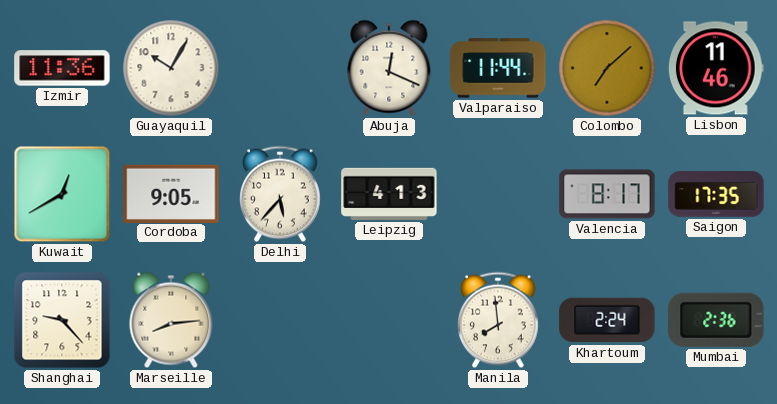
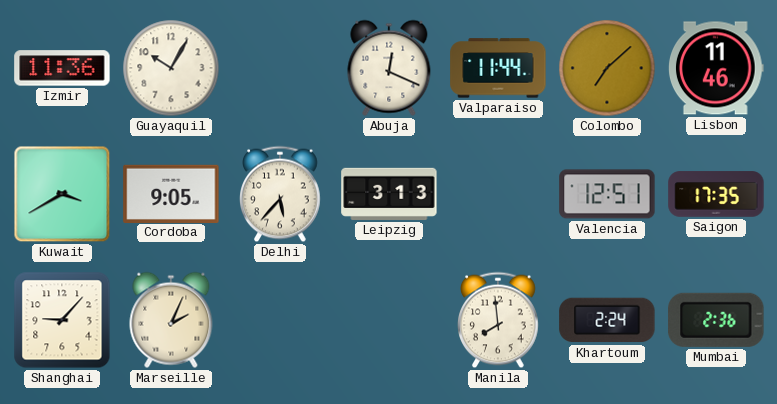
Kuwait: 12:40 -> 3:40
Leipzig: 4:13 -> 3:13
Valencia: 8:17 -> 12:51
Shanghai: 9:23 -> 9:07
Marseille: 8:14 -> 2:04
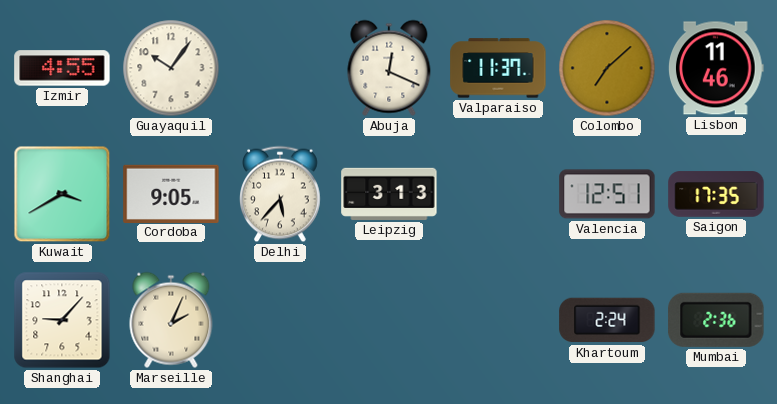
Izmir: 11:36 -> 4:55
Guayaquil: 10:05 -> 10:06
Valparaiso: 11:44 -> 11:37
Manila: 7:59 -> none
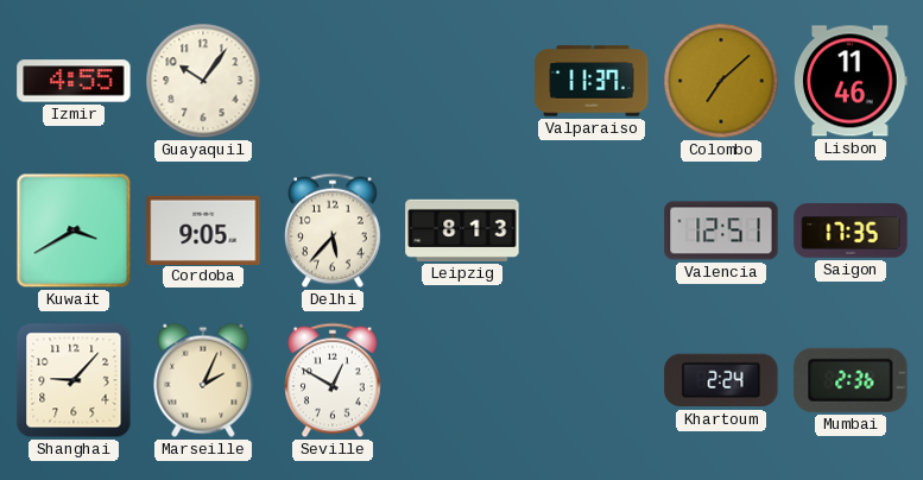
Abuja: 12:19 -> none
Leipzig: 3:13 -> 8:13
Seville: none -> 12:50
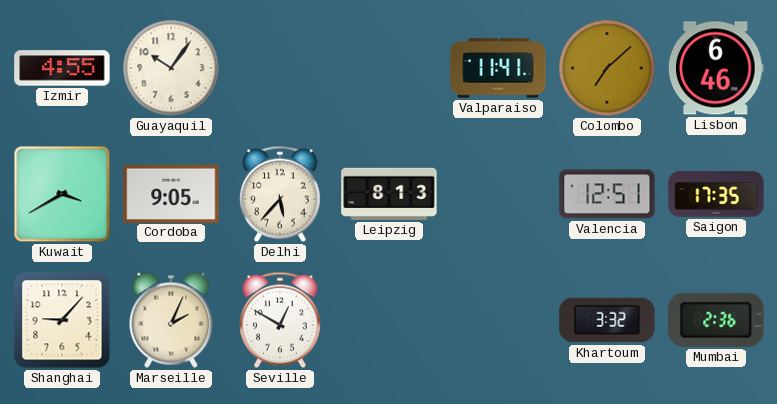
Valparaiso: 11:37 -> 11:41
Lisbon: 11:46 -> 6:46
Khartoum: 2:24 -> 3:32
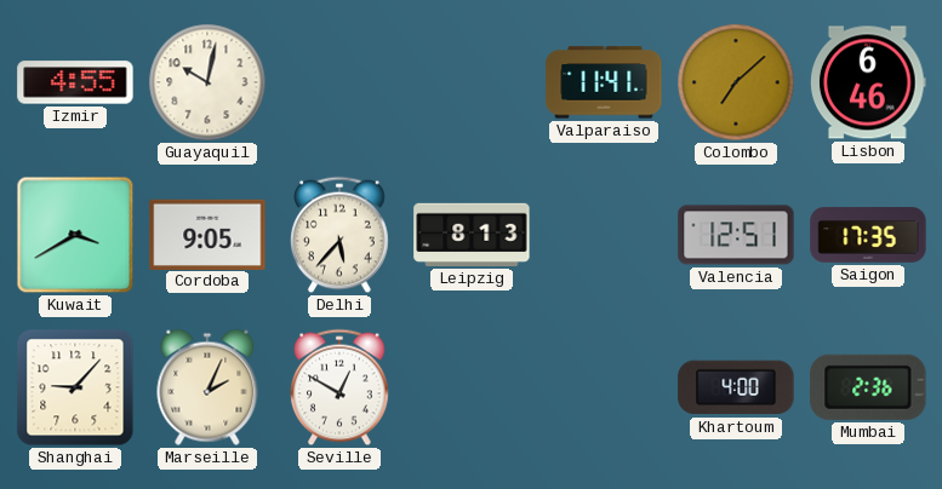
Guayaquil: 10:06 -> 10:02
Khartoum: 3:32 -> 4:00
